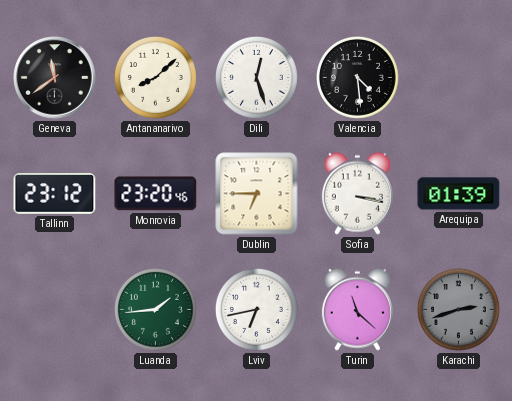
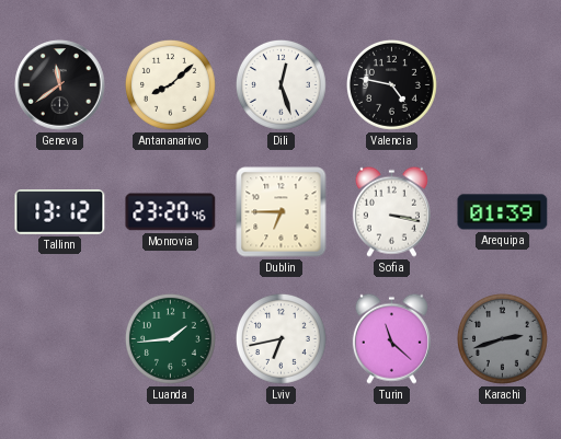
Valencia: 4:29 -> 4:47
Tallinn: 23:12 -> 13:12
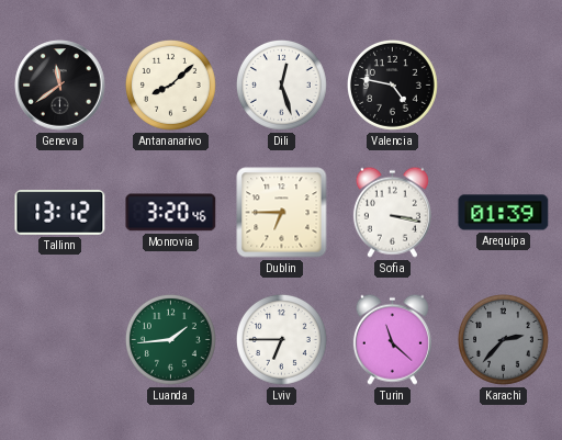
Monrovia: 23:20 -> 3:20
Lviv: 6:43 -> 6:45
Karachi: 2:42 -> 2:37
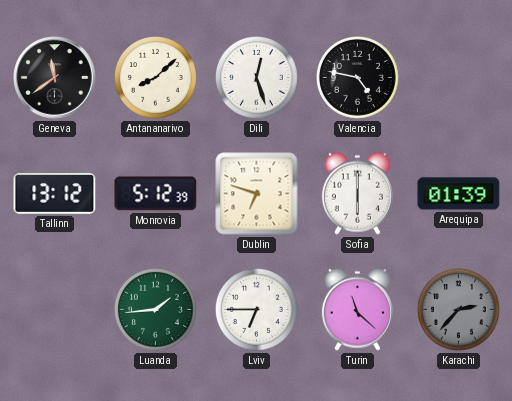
Monrovia: 3:20 -> 5:12
Dublin: 6:45 -> 6:48
Sofia: 3:17 -> 6:00
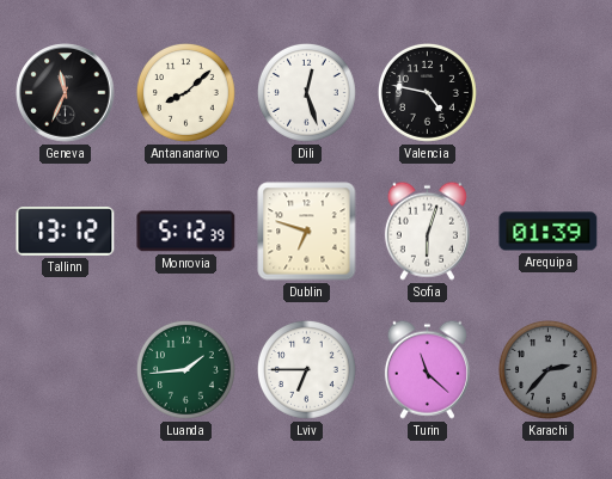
Geneva: 11:39 -> 11:34
Sofia: 6:00 -> 6:03
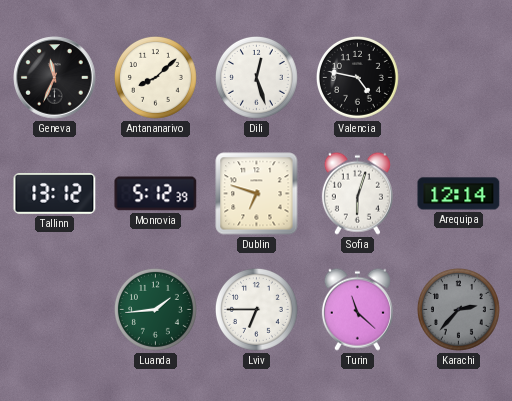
Arequipa: 01:39 -> 12:14
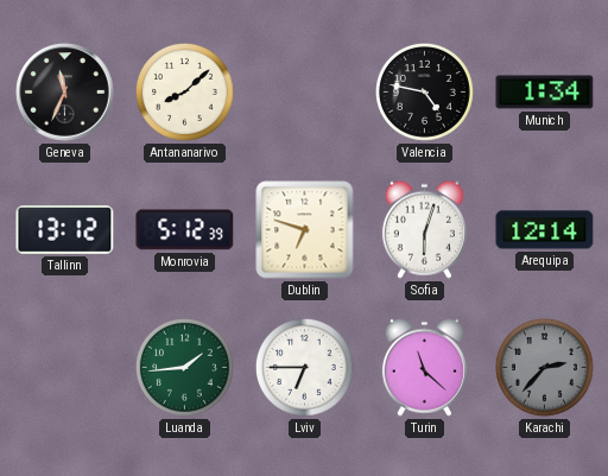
Dili: 12:27 -> none
Munich: none -> 1:34
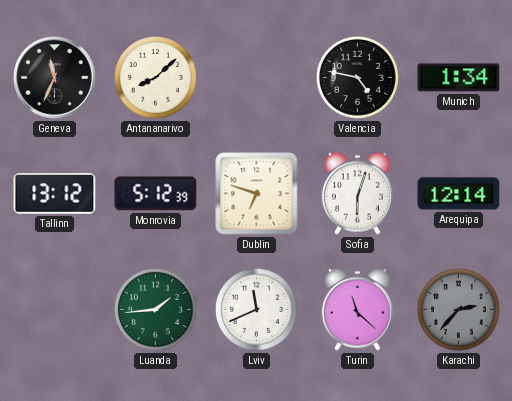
Lviv: 6:45 -> 11:41
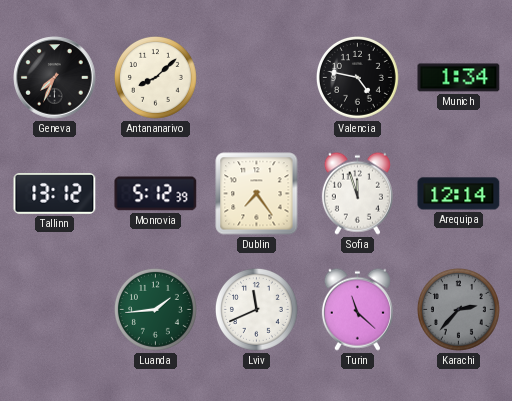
Geneva: 11:34 -> 7:34
Dublin: 6:48 -> 7:24
Sofia: 6:03 -> 11:57
